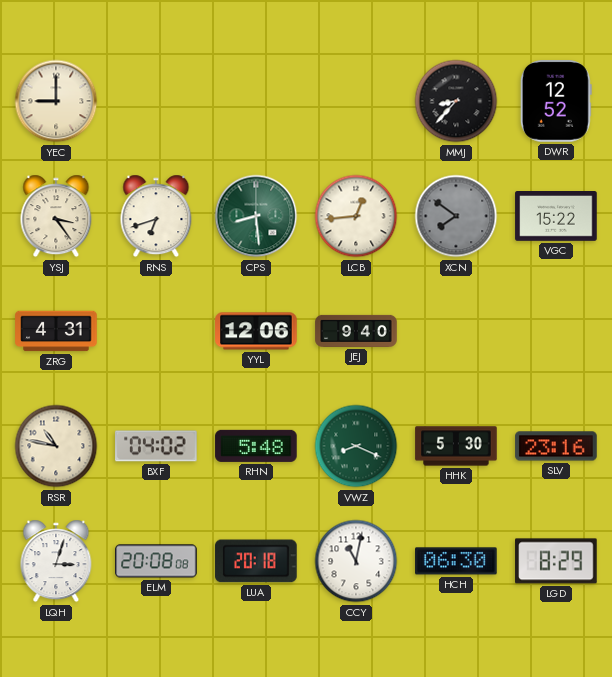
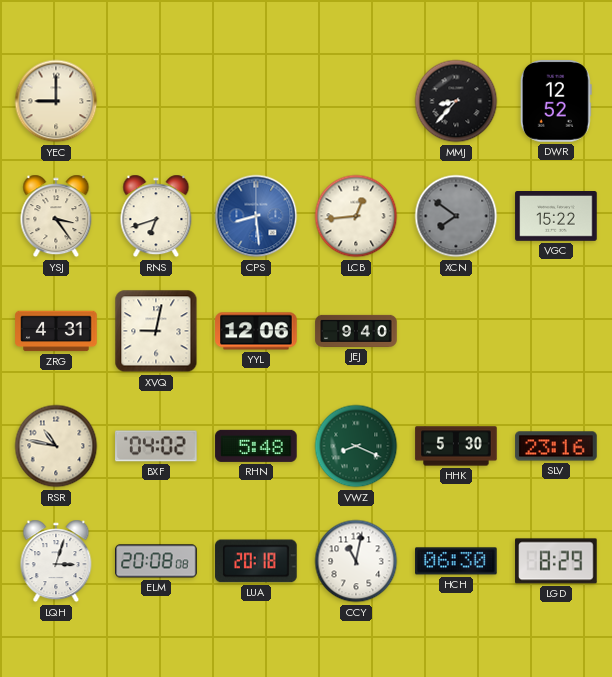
CPS dial: green -> blue
XVQ: none -> 9:02
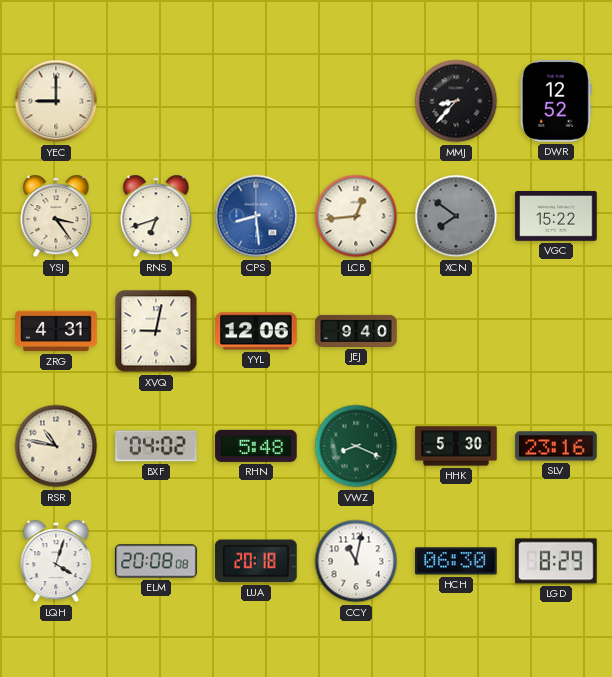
LQH: 3:03 -> 4:03
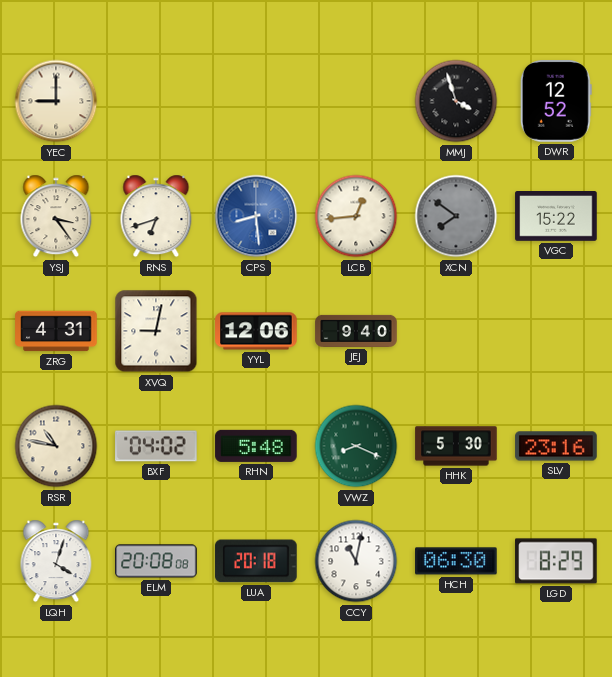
MMJ: 8:37 -> 3:57
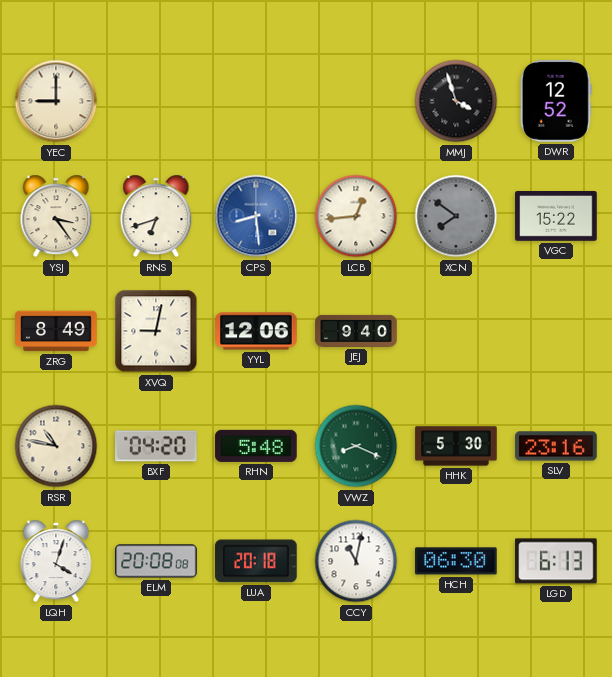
ZRG: 4:31 -> 8:49
BXF: 04:02 -> 04:20
LGD: 8:29 -> 6:13
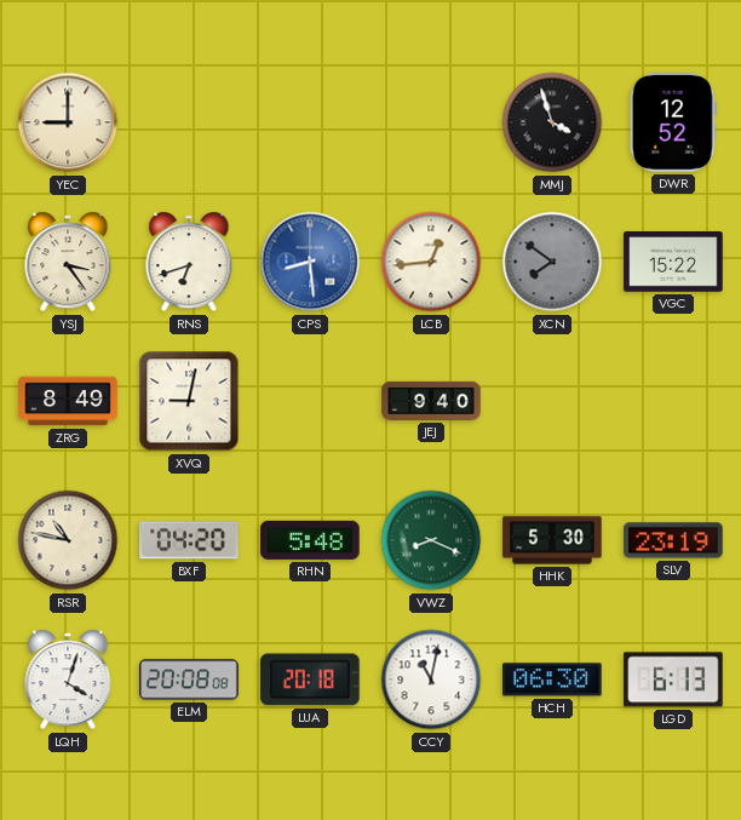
YYL: 12:06 -> none
SLV: 23:16 -> 23:19
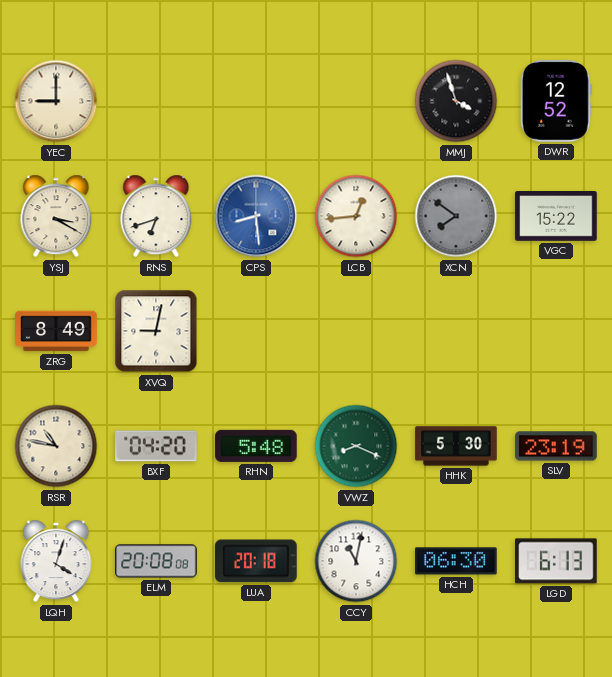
YSJ: 3:24 -> 3:20
JEJ: 9:40 -> none
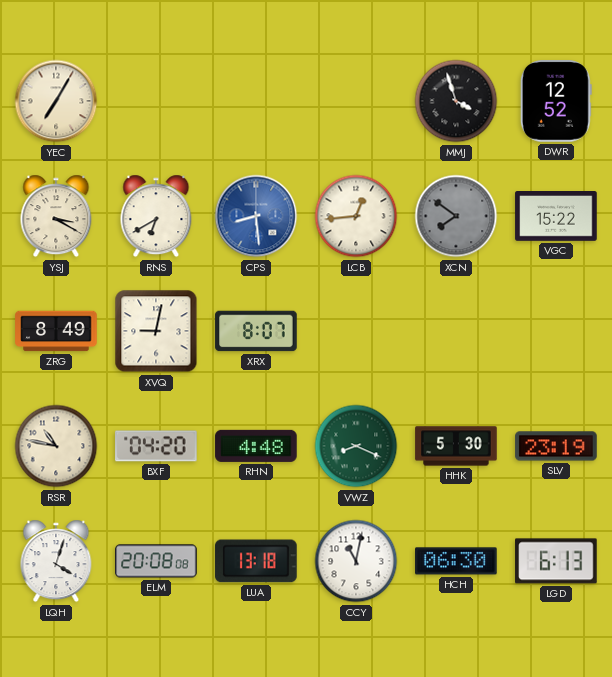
YEC: 9:00 -> 7:05
RNS: 6:42 -> 6:40
XRX: none -> 8:07
RHN: 5:48 -> 4:48
LUA: 20:18 -> 13:18
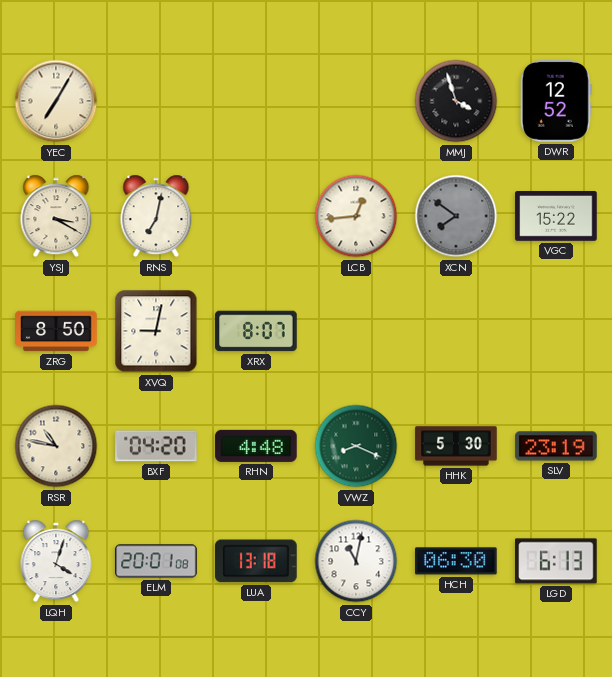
RNS: 6:40 -> 7:02
CPS: 8:29 -> none
ZRG: 8:49 -> 8:50
ELM: 20:08 -> 20:01
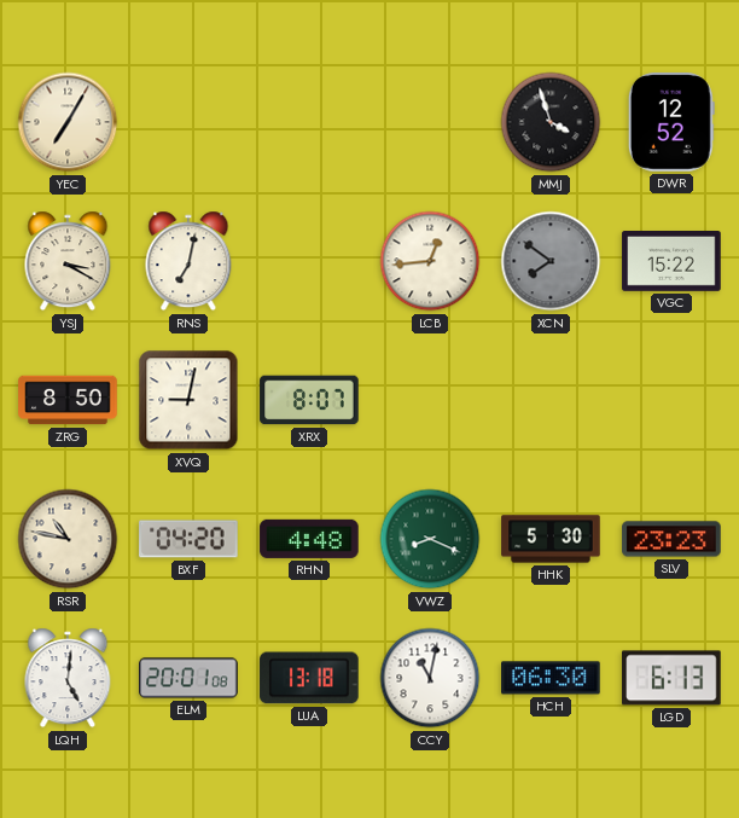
SLV: 23:19 -> 23:23
LQH: 4:03 -> 5:01
